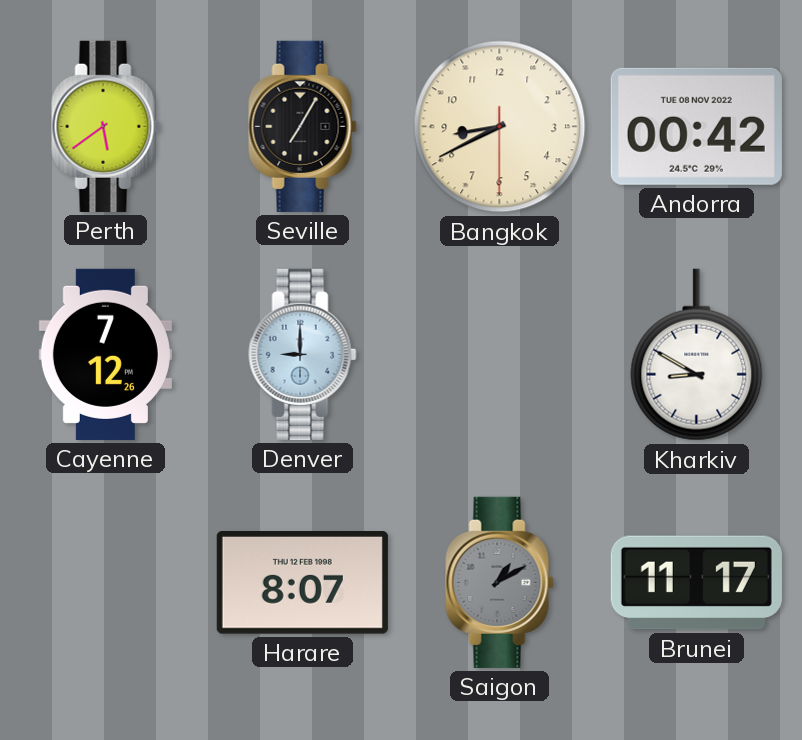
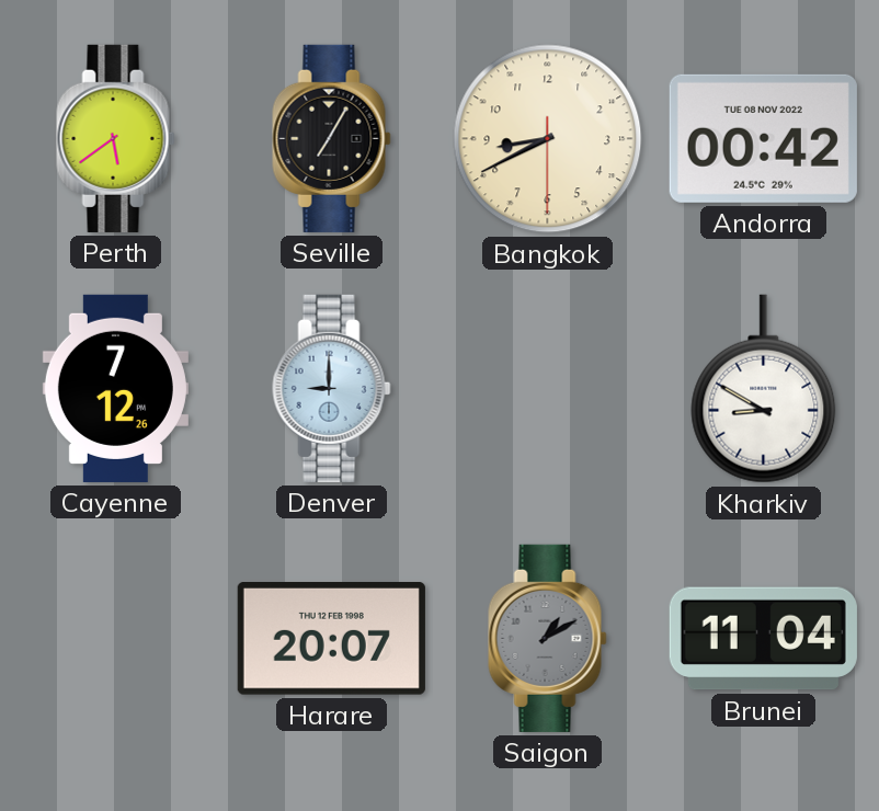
Harare: 8:07 -> 20:07
Brunei: 11:17 -> 11:04
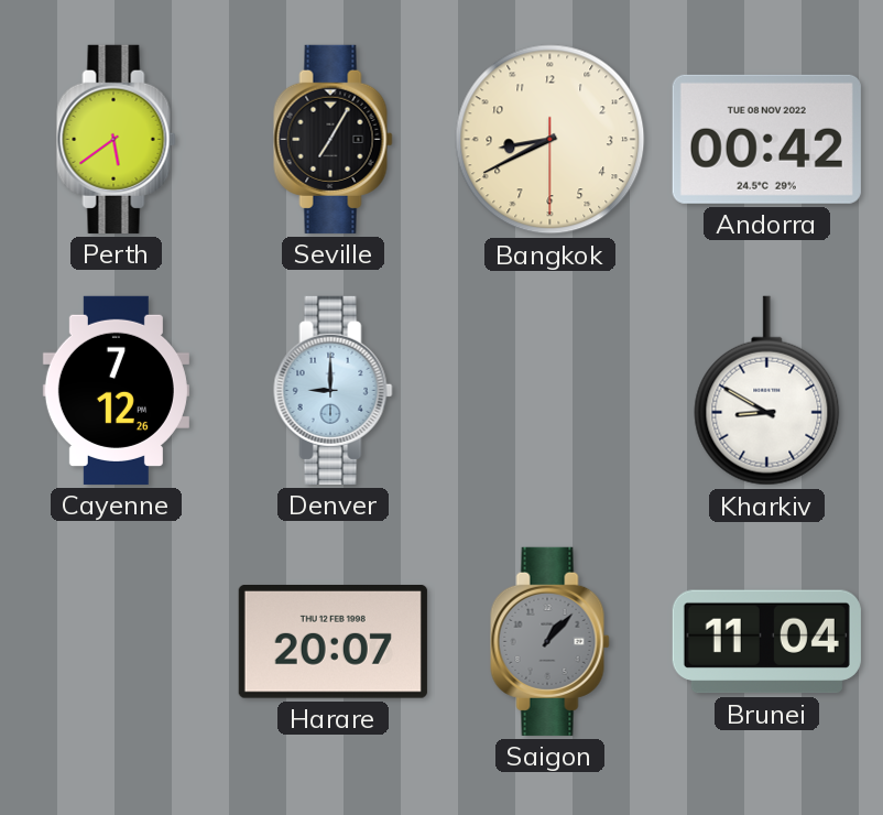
Saigon: 1:10 -> 1:07
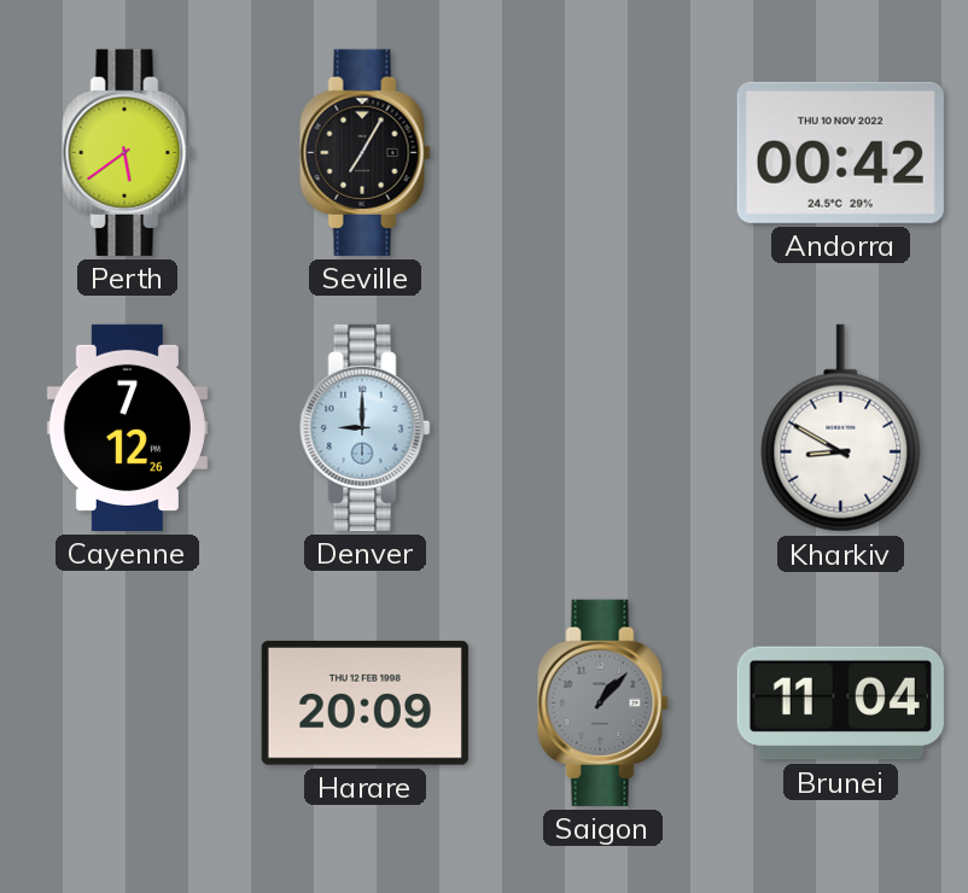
Bangkok: 8:40 -> none
Andorra date: TUE 08 NOV 2022 -> THU 10 NOV 2022
Harare: 20:07 -> 20:09
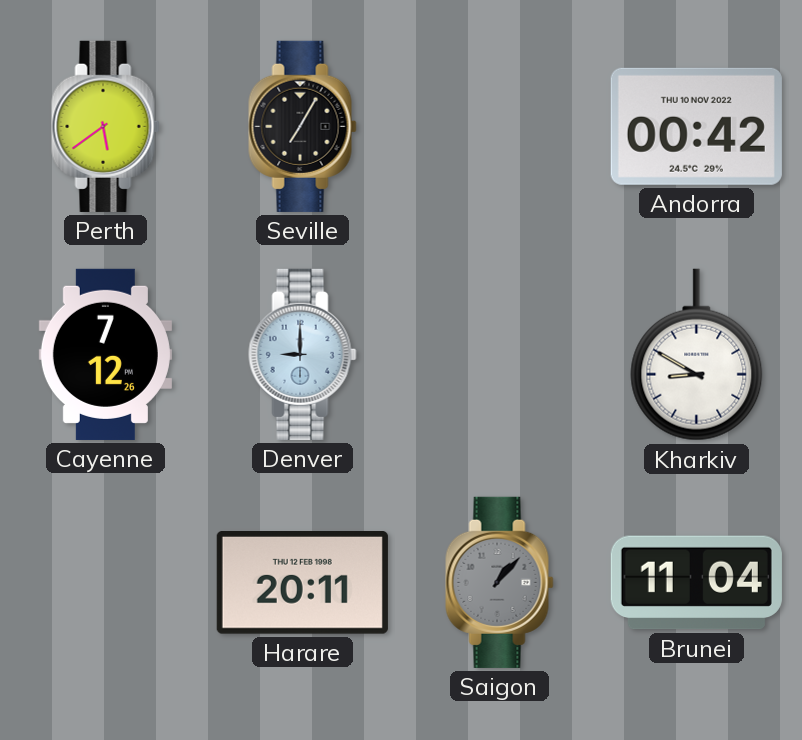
Harare: 20:09 -> 20:11
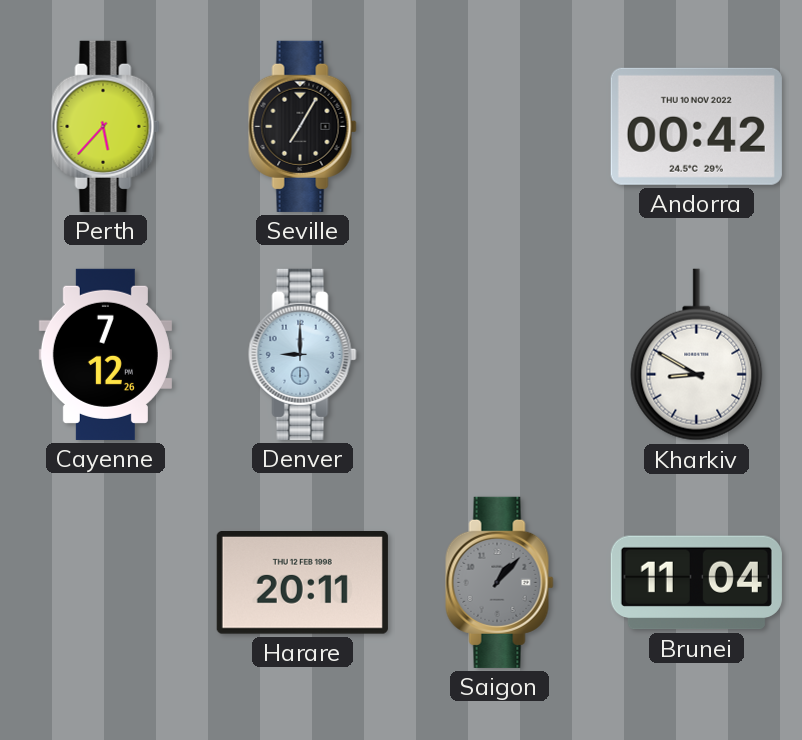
Perth: 5:39 -> 5:37
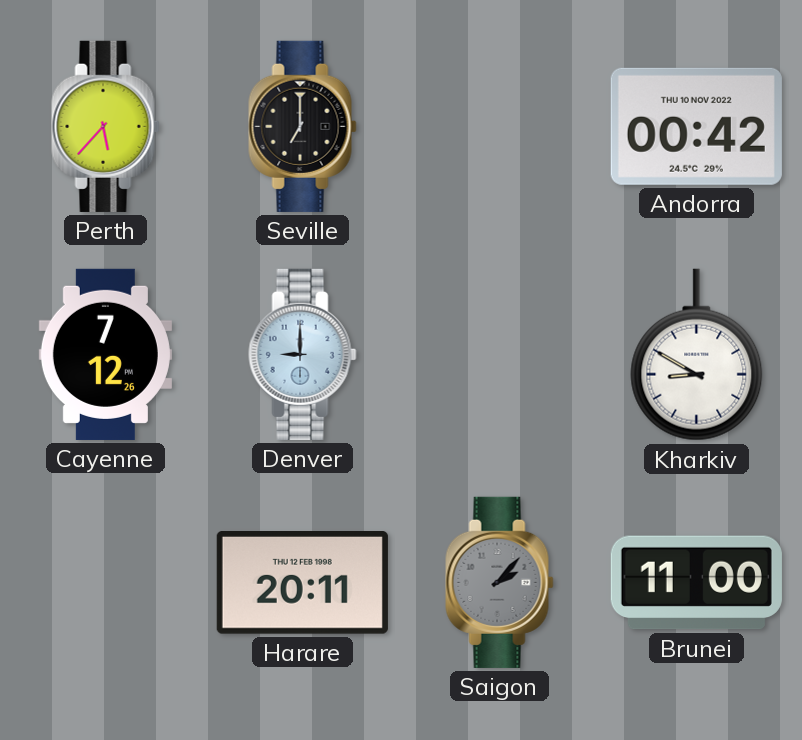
Seville: 7:05 -> 7:00
Saigon: 1:07 -> 2:07
Brunei: 11:04 -> 11:00
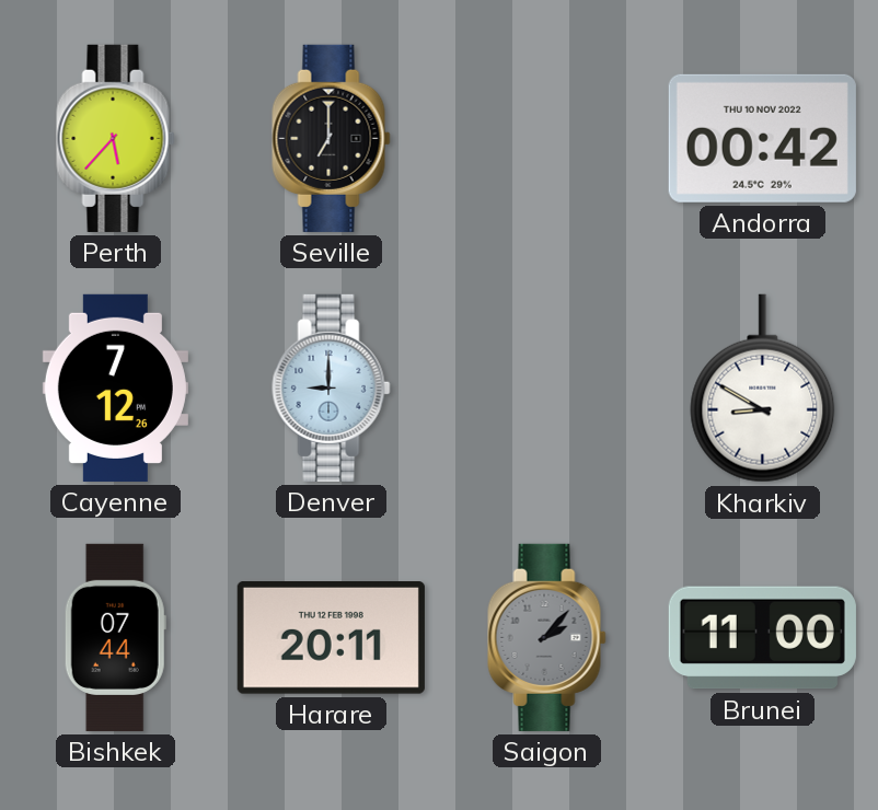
Bishkek: none -> 07:44
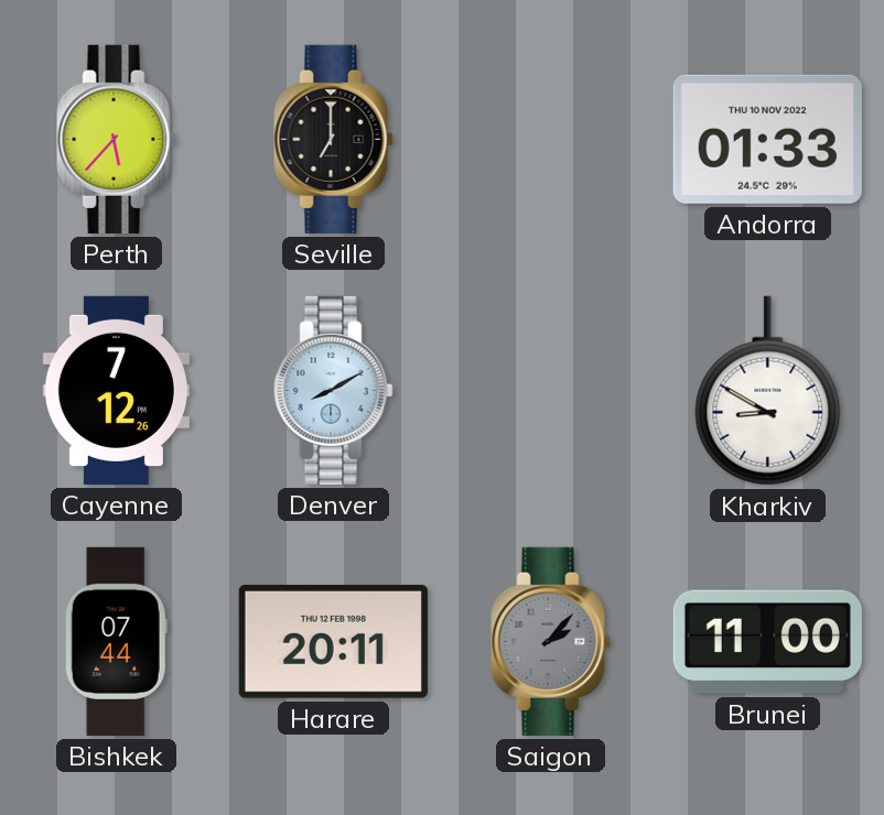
Andorra: 00:42 -> 01:33
Denver: 9:00 -> 8:10
